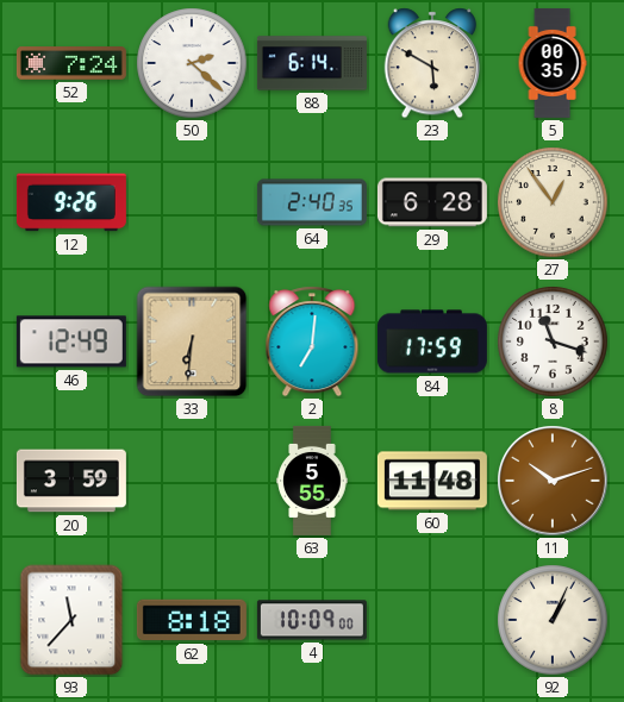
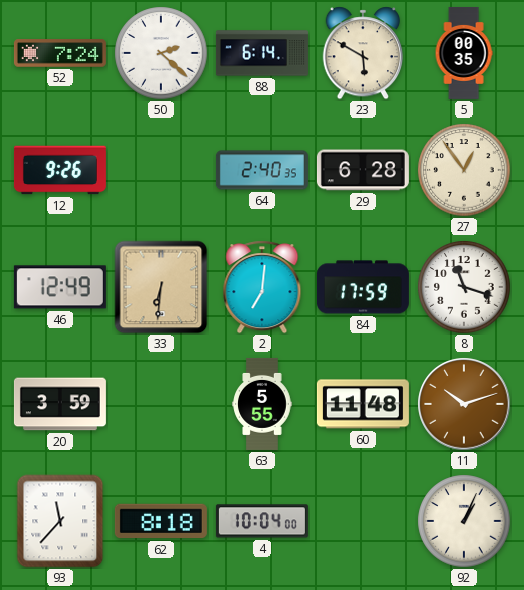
4: 10:09 -> 10:04
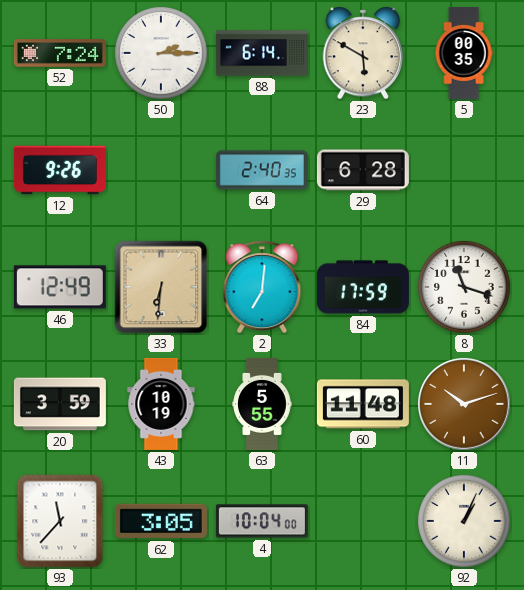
50: 2:22 -> 2:15
27: 12:54 -> none
43: none -> 10:19
62: 8:18 -> 3:05
